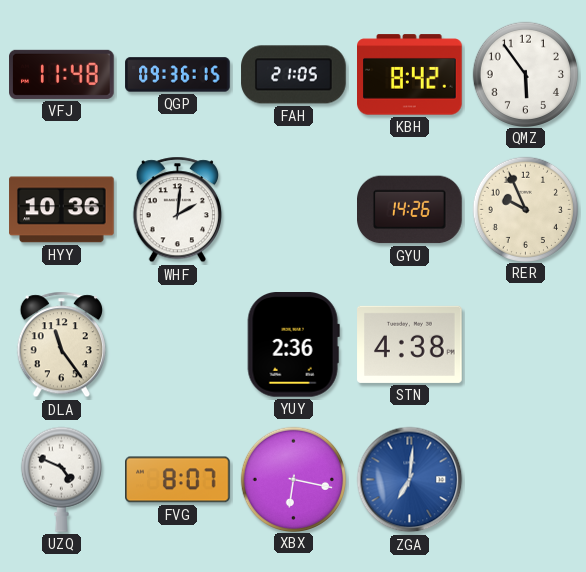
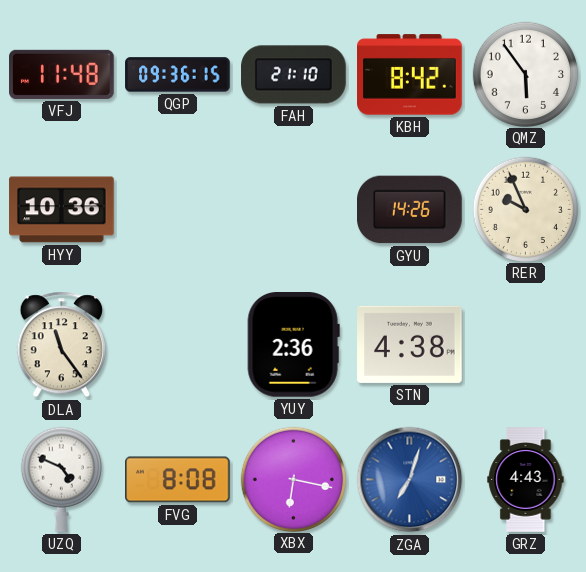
FAH: 21:05 -> 21:10
WHF: 2:01 -> none
FVG: 8:07 -> 8:08
ZGA: 7:01 -> 7:03
GRZ: none -> 4:43
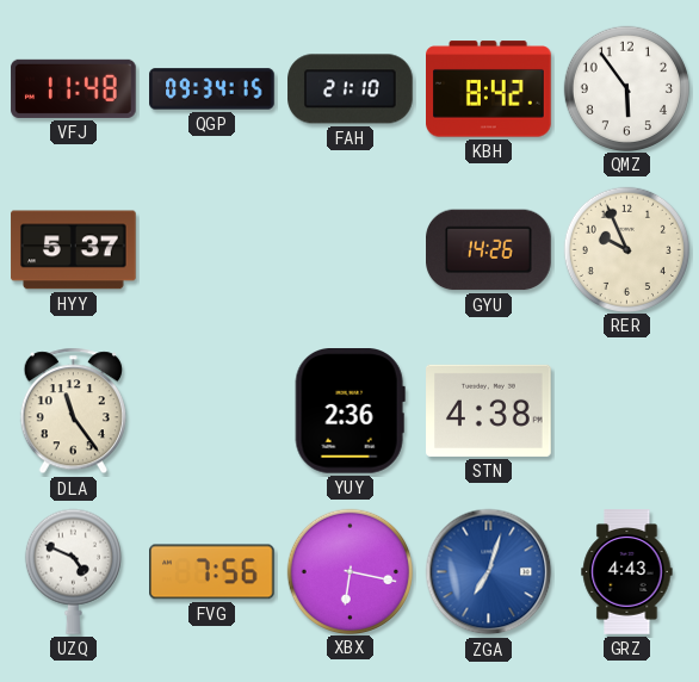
QGP: 09:36 -> 09:34
HYY: 10:36 -> 5:37
FVG: 8:08 -> 7:56
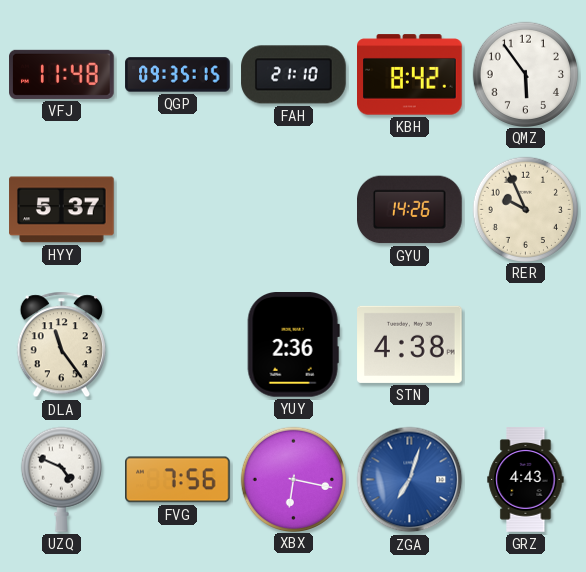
QGP: 09:34 -> 09:35
